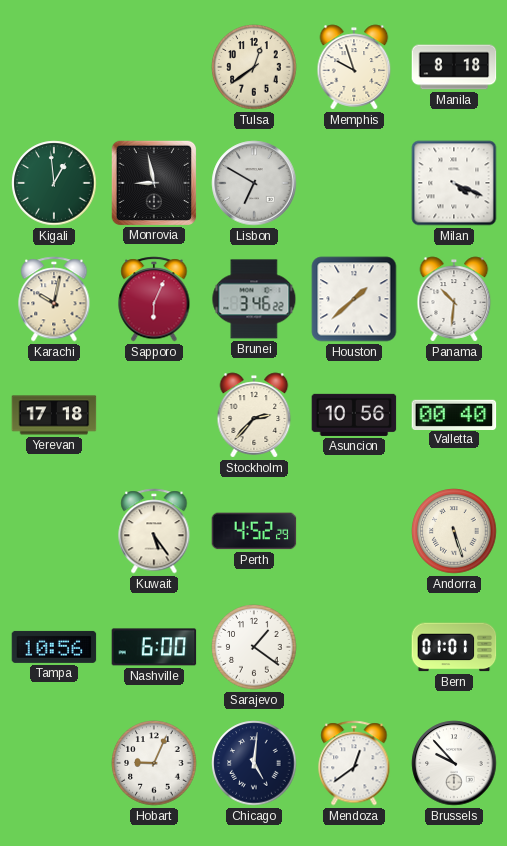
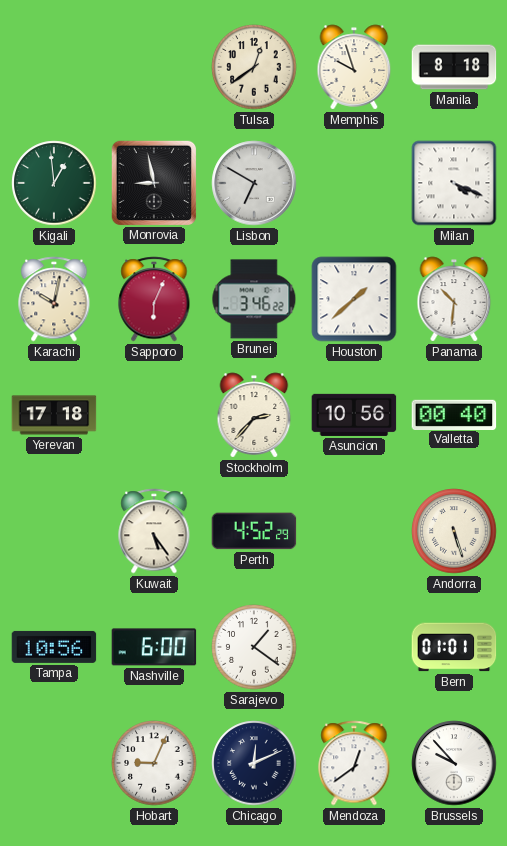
Chicago: 5:01 -> 12:11
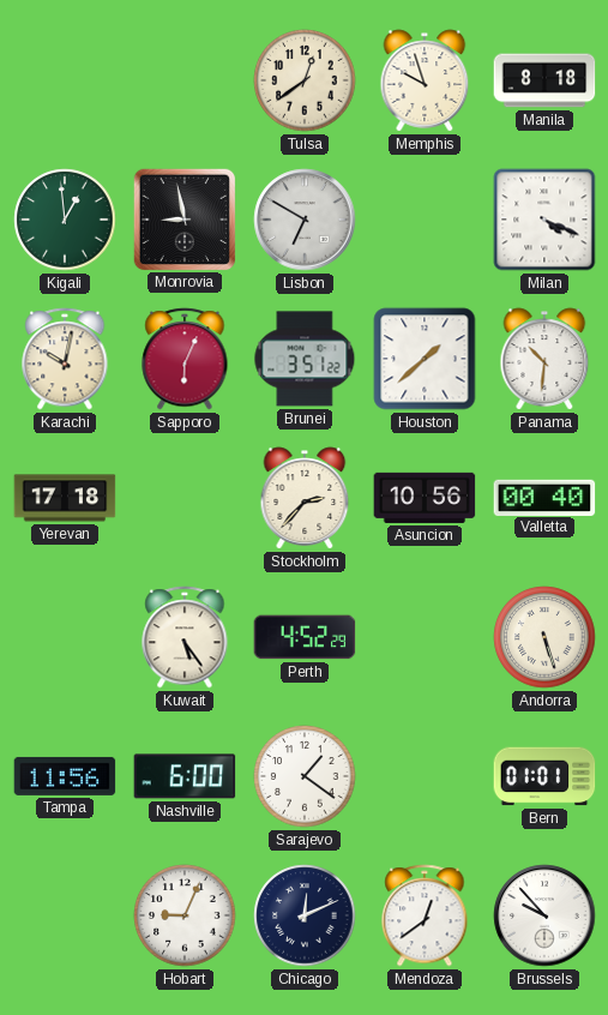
Brunei: 3:46 -> 3:51
Tampa: 10:56 -> 11:56
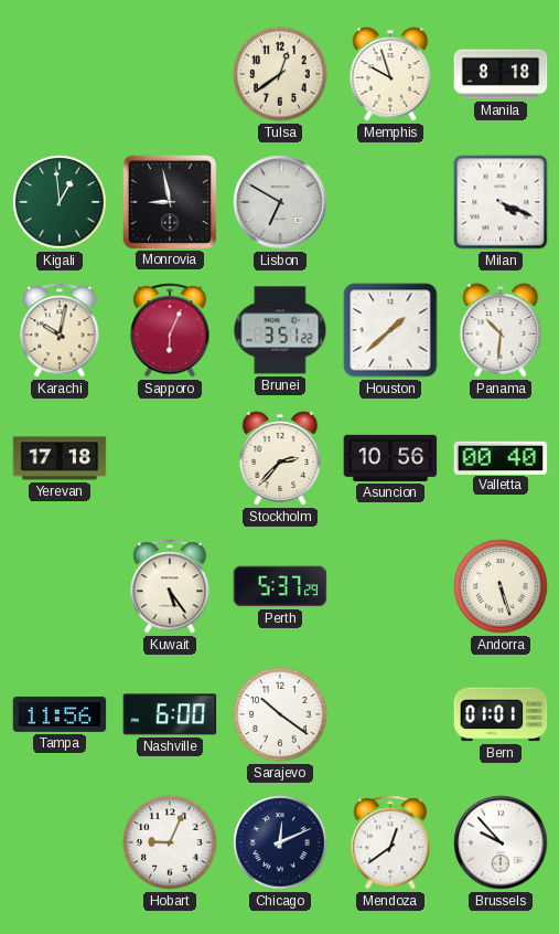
Perth: 4:52 -> 5:37
Sarajevo: 1:21 -> 10:21
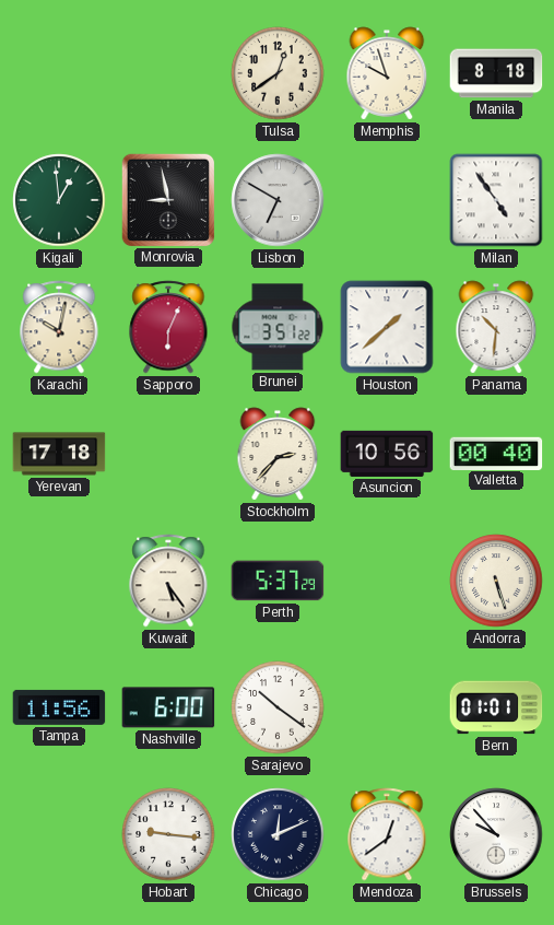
Milan: 4:19 -> 4:54
Hobart: 9:04 -> 9:16
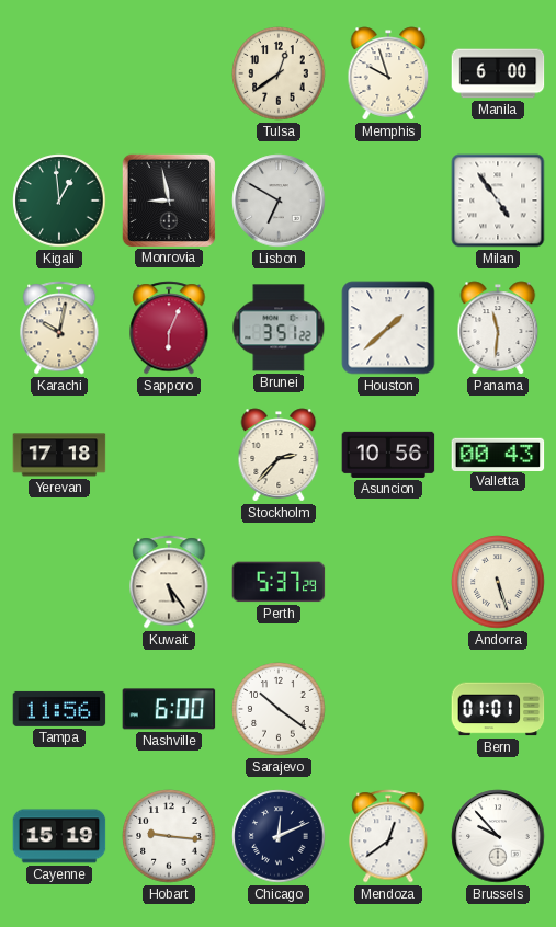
Manila: 8:18 -> 6:00
Panama: 10:31 -> 11:31
Valletta: 00:40 -> 00:43
Cayenne: none -> 15:19
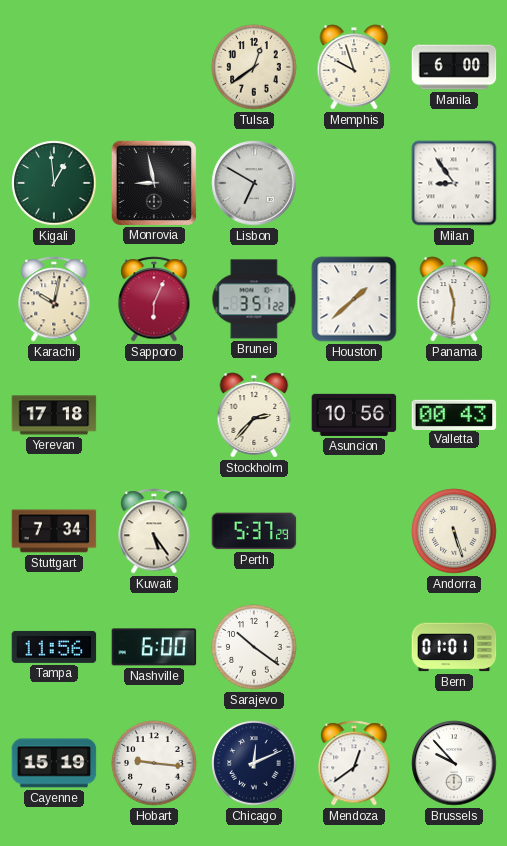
Milan: 4:54 -> 8:54
Stuttgart: none -> 7:34
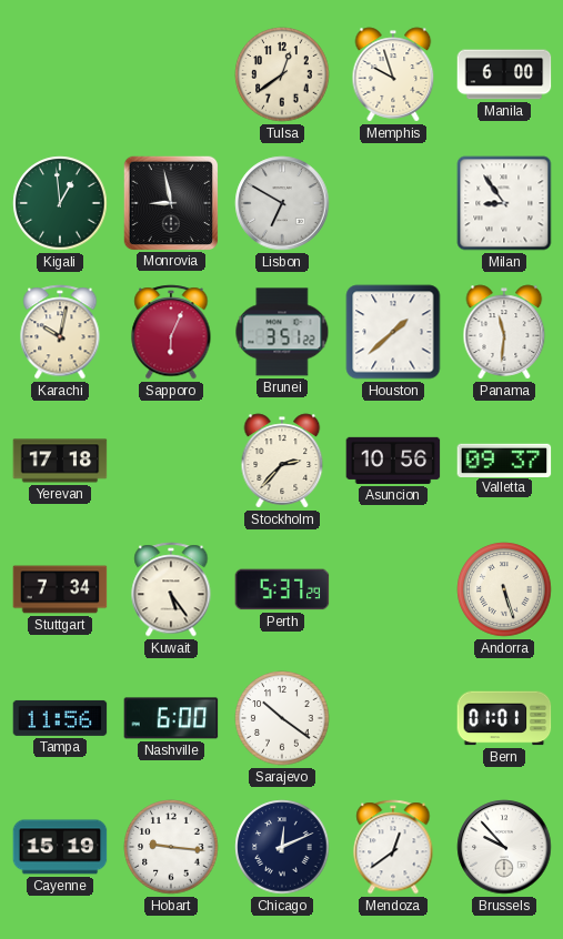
Valletta: 00:43 -> 09:37
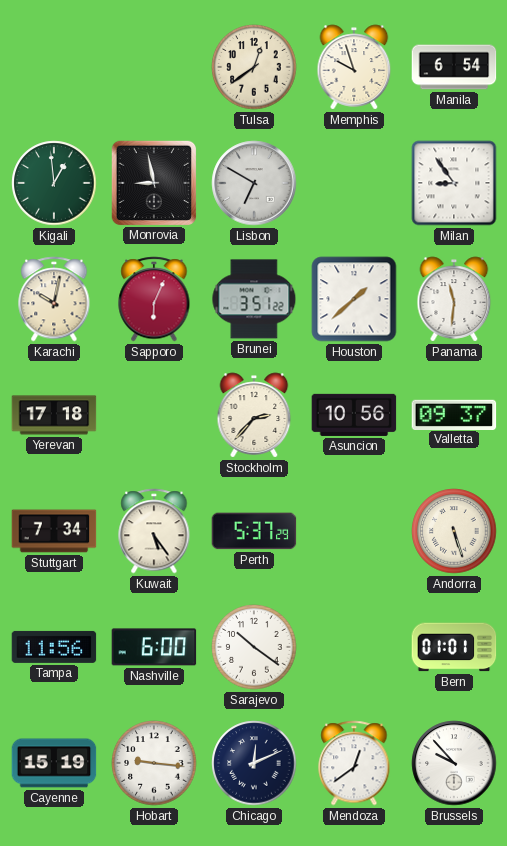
Manila: 6:00 -> 6:54
